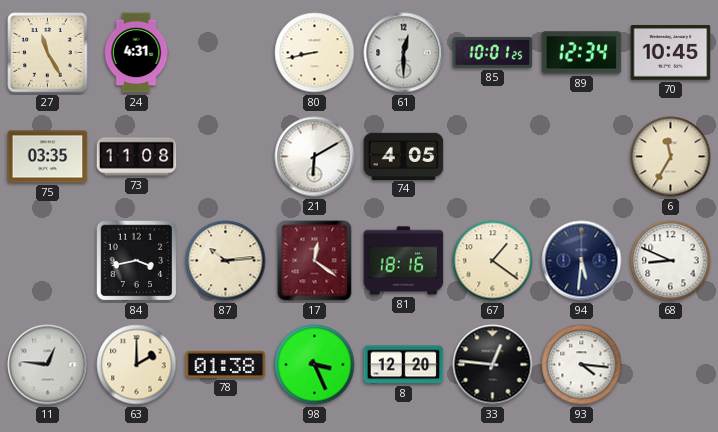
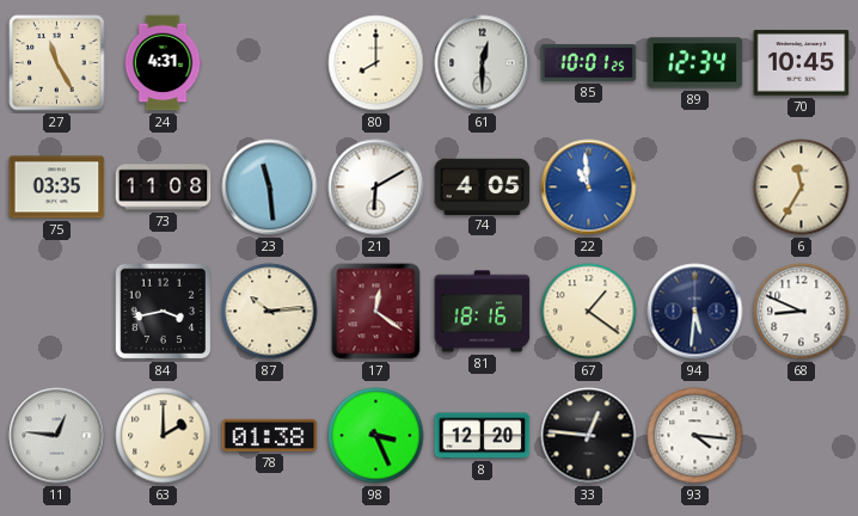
80: 8:43 -> 8:00
23: none -> 11:29
22: none -> 10:59
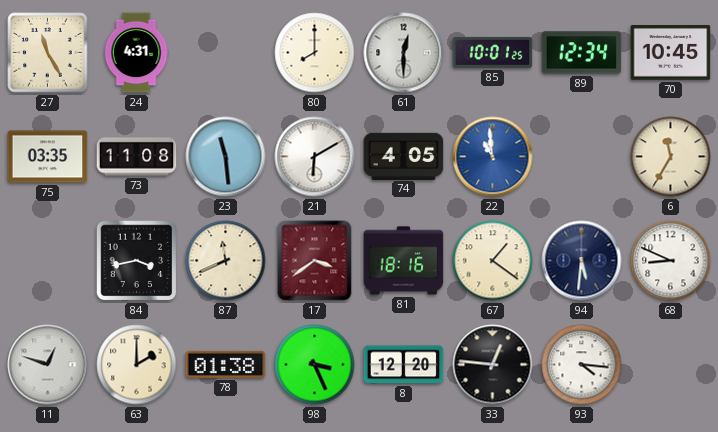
87: 10:14 -> 11:41
17: 12:21 -> 3:39
11: 12:46 -> 12:48
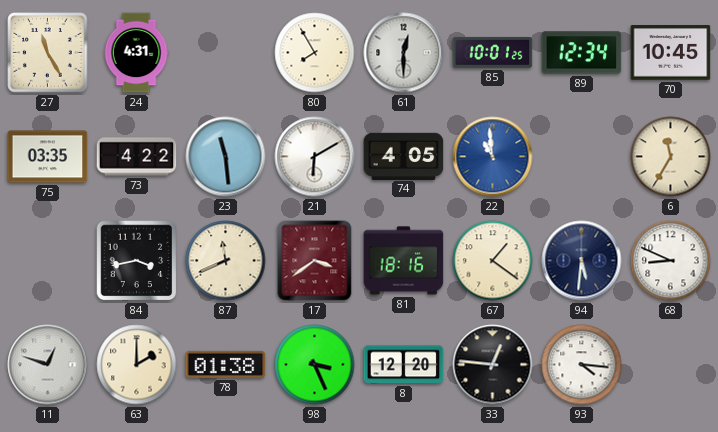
80: 8:00 -> 7:55
73: 11:08 -> 4:22
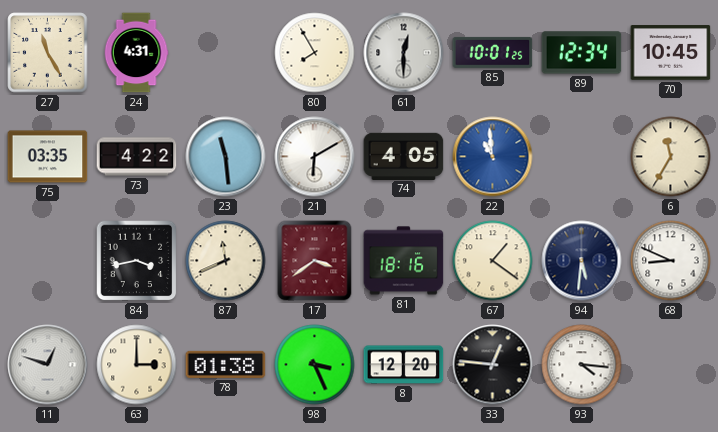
63: 2:00 -> 3:00
